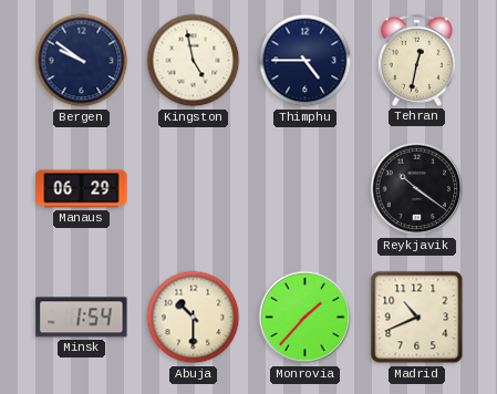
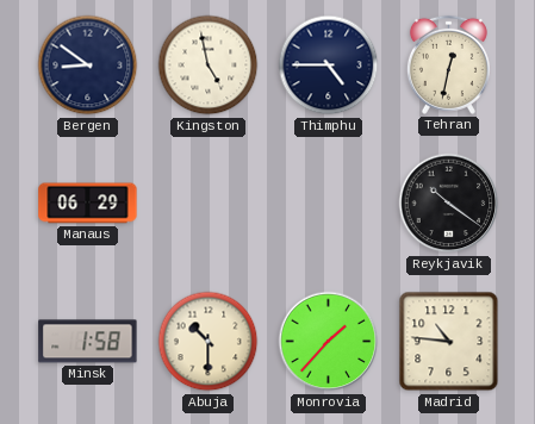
Bergen: 9:51 -> 8:51
Minsk: 1:54 -> 1:58
Madrid: 10:41 -> 10:46
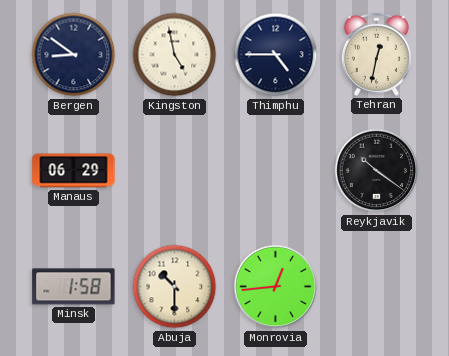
Monrovia: 1:37 -> 12:44
Madrid: 10:46 -> none
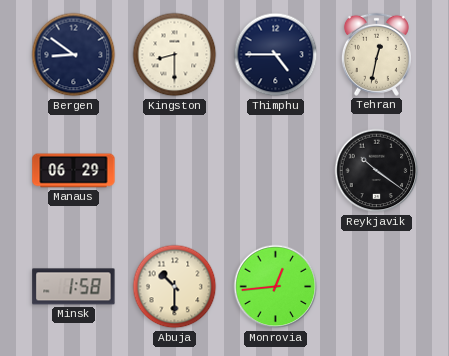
Kingston: 4:58 -> 8:30
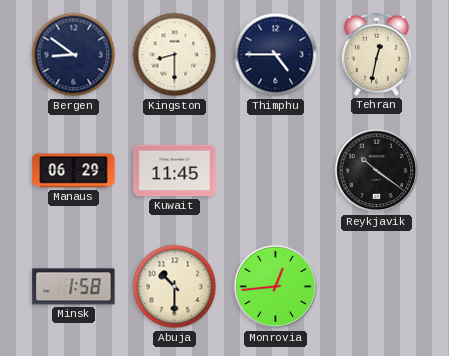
Kuwait: none -> 11:45
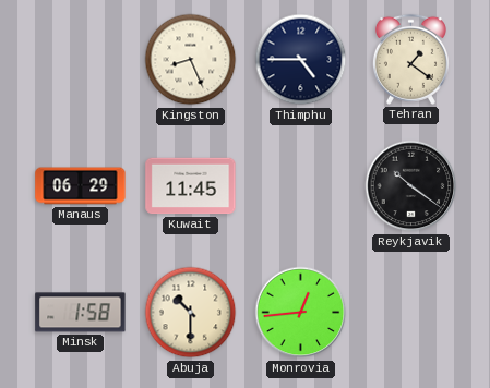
Bergen: 8:51 -> none
Kingston: 8:30 -> 8:26
Tehran: 12:32 -> 1:21
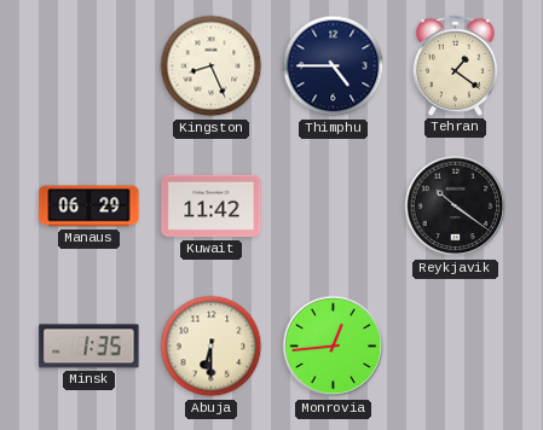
Kuwait: 11:45 -> 11:42
Minsk: 1:58 -> 1:35
Abuja: 10:30 -> 6:30
